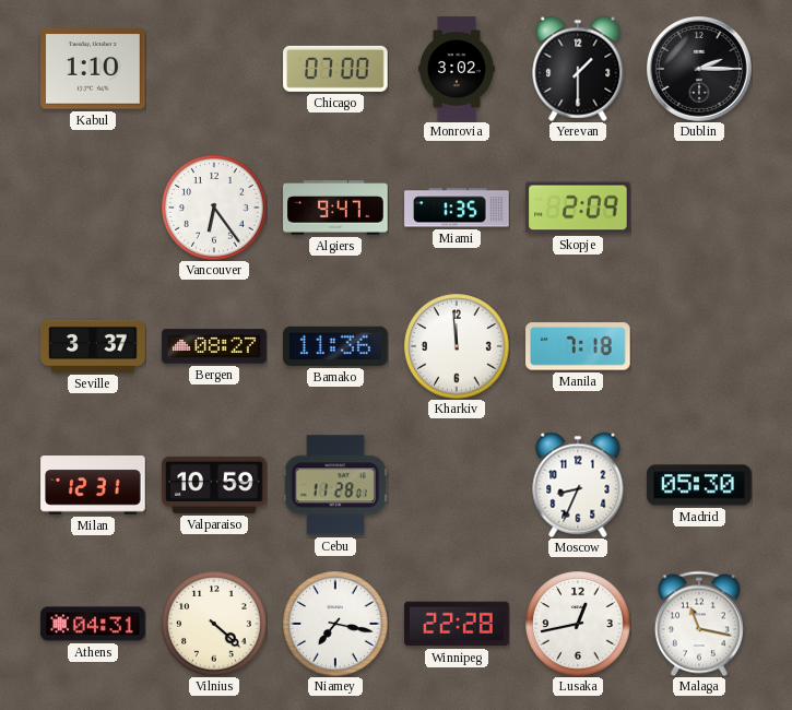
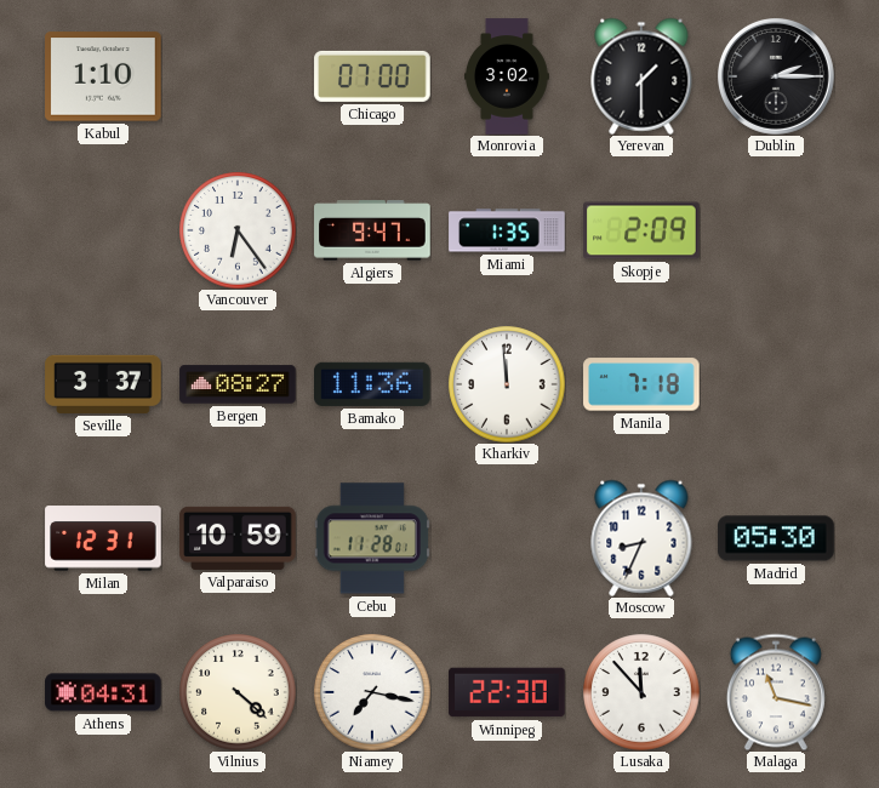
Winnipeg: 22:28 -> 22:30
Lusaka: 12:43 -> 11:53
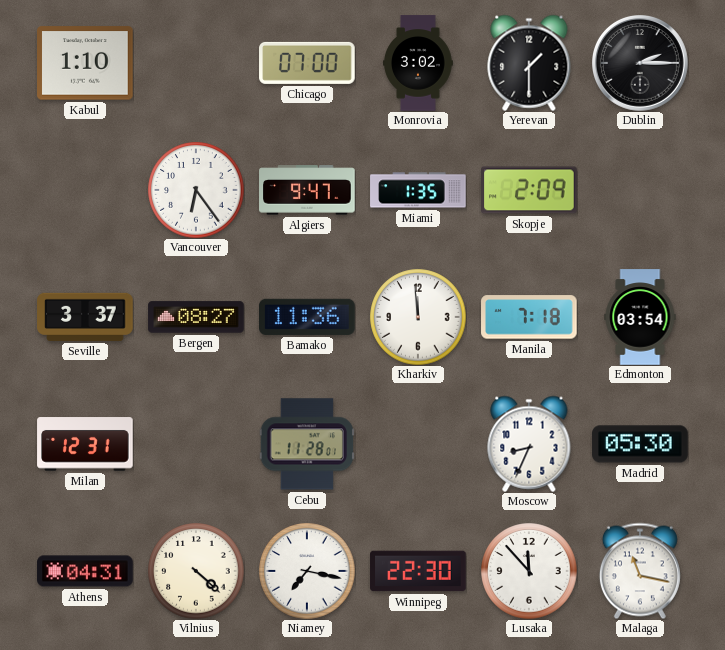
Edmonton: none -> 03:54
Valparaiso: 10:59 -> none
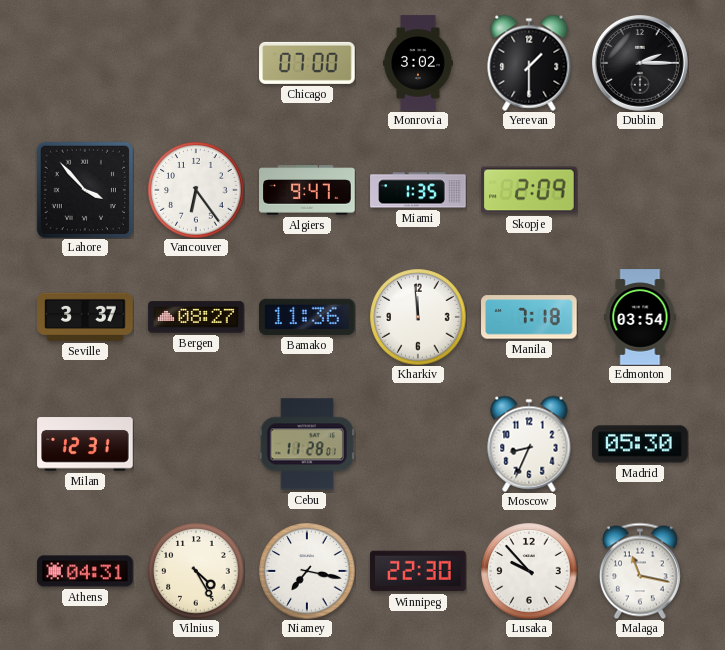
Kabul: 1:10 -> none
Lahore: none -> 3:53
Vilnius: 4:22 -> 4:25
Lusaka: 11:53 -> 9:53
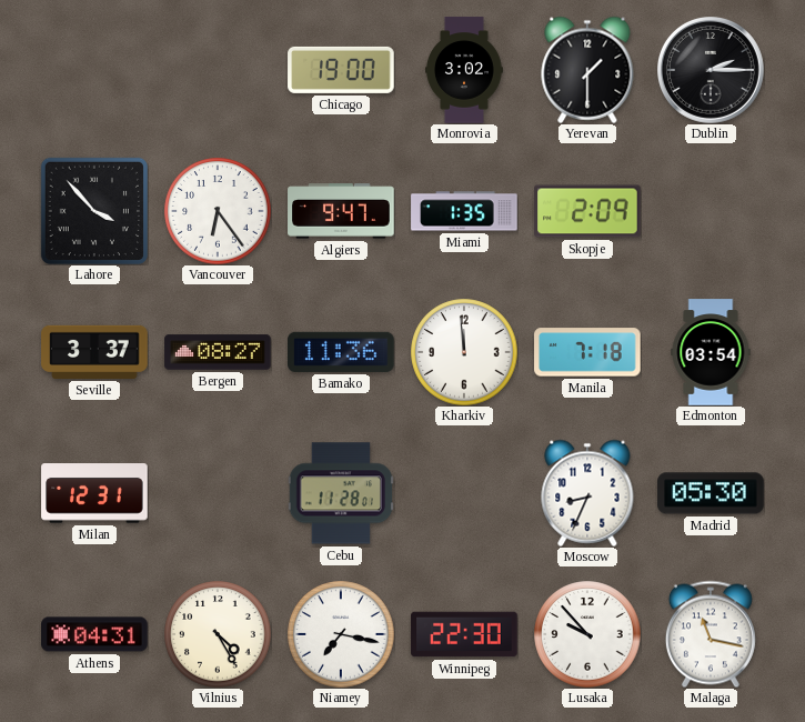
Chicago: 07:00 -> 19:00
